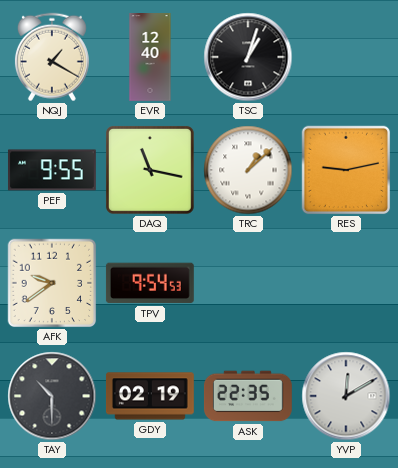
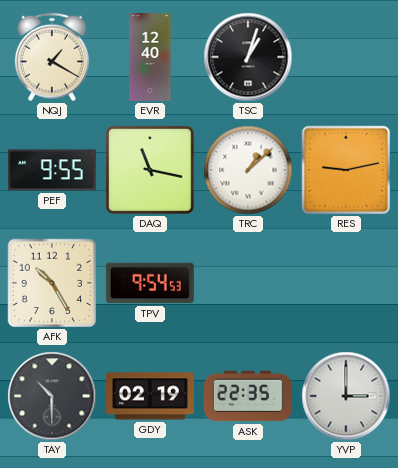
AFK: 9:39 -> 10:25
YVP: 12:10 -> 3:00
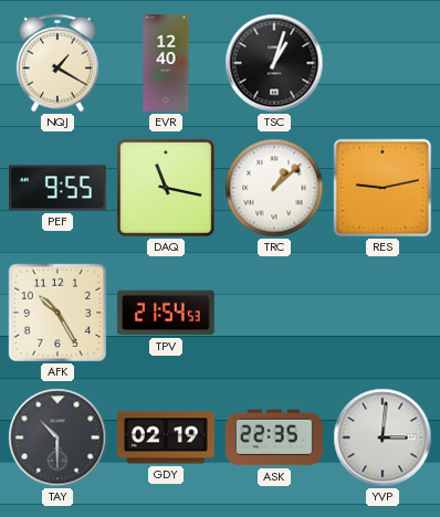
TPV: 9:54 -> 21:54
YVP: 3:00 -> 3:01
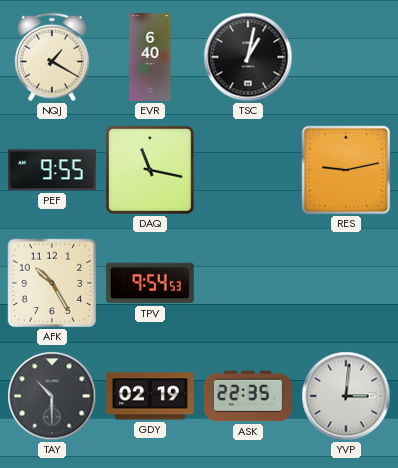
EVR: 12:40 -> 6:40
TSC: 1:03 -> 1:02
TRC: 1:08 -> none
TPV: 21:54 -> 9:54
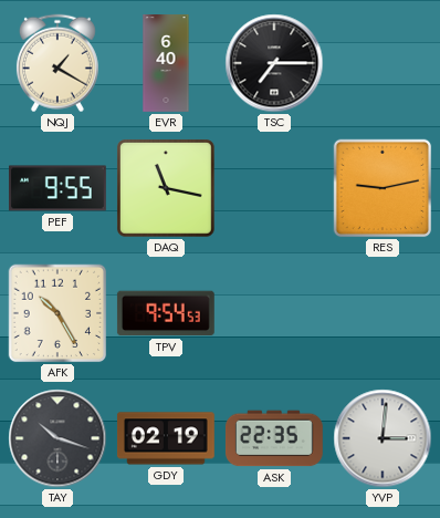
TSC: 1:02 -> 7:15
TAY: 10:30 -> 10:18
